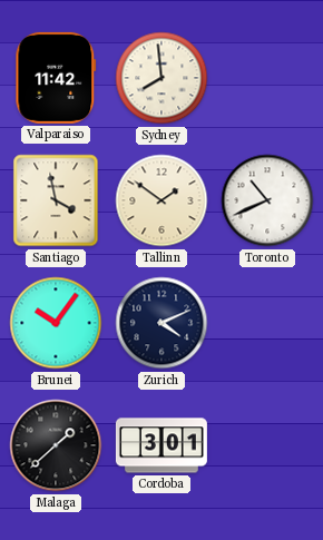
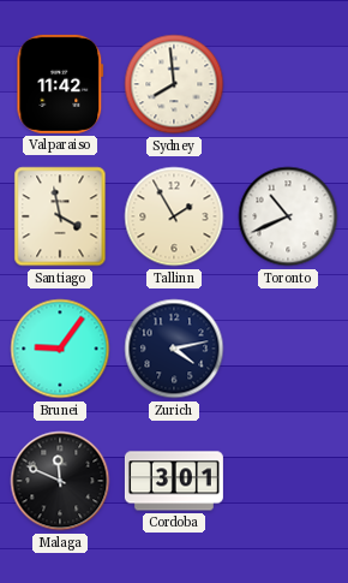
Tallinn: 1:51 -> 1:55
Brunei: 10:06 -> 9:06
Zurich: 4:11 -> 4:13
Malaga: 1:38 -> 11:49
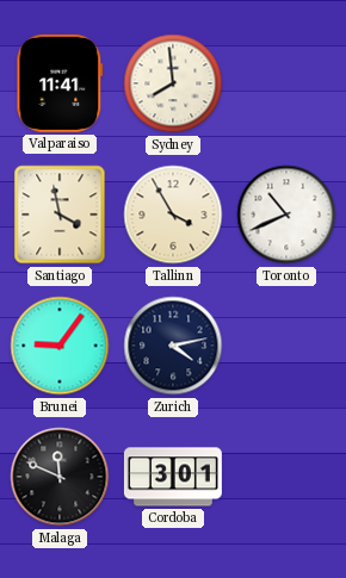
Valparaiso: 11:42 -> 11:41
Tallinn: 1:55 -> 3:55
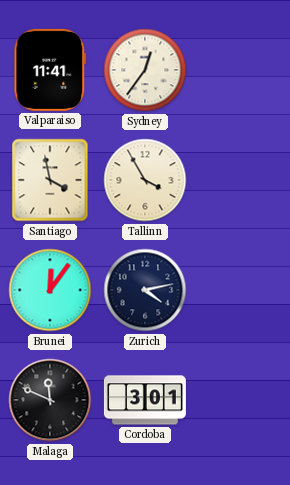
Sydney: 7:59 -> 12:36
Toronto: 10:41 -> none
Brunei: 9:06 -> 12:06
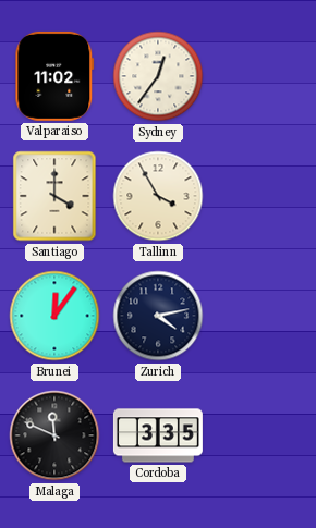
Valparaiso: 11:41 -> 11:02
Santiago: 3:58 -> 4:00
Cordoba: 3:01 -> 3:35
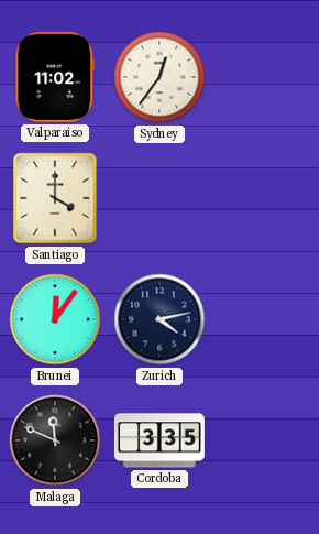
Tallinn: 3:55 -> none
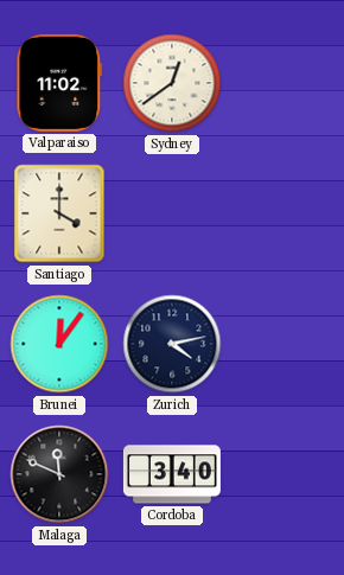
Sydney: 12:36 -> 12:39
Cordoba: 3:35 -> 3:40
